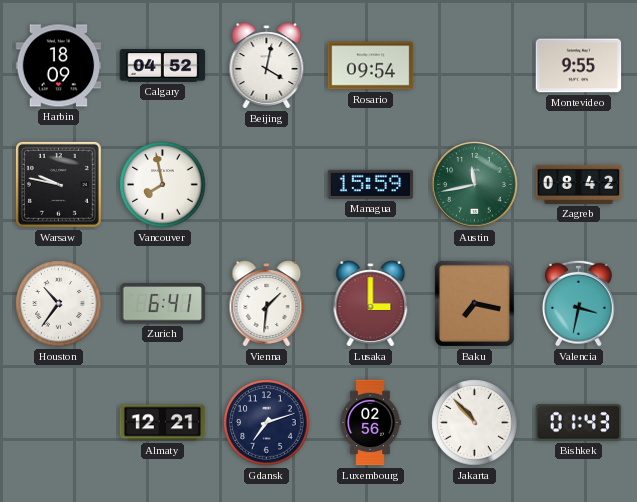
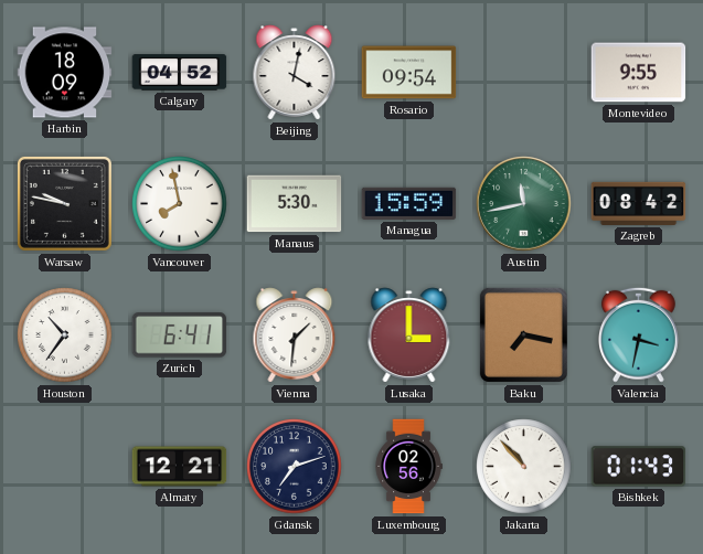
Manaus: none -> 5:30
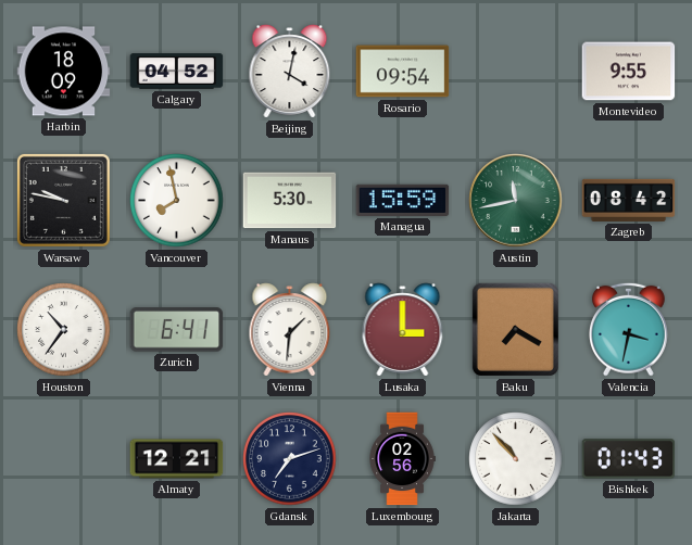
Baku: 7:17 -> 7:20
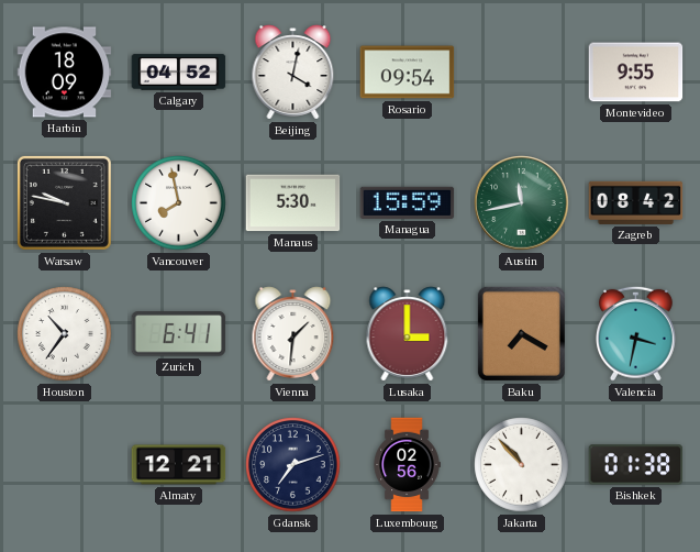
Bishkek: 01:43 -> 01:38
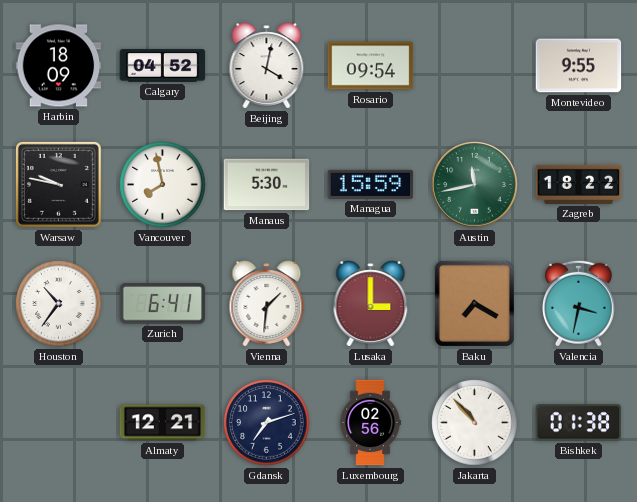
Zagreb: 08:42 -> 18:22
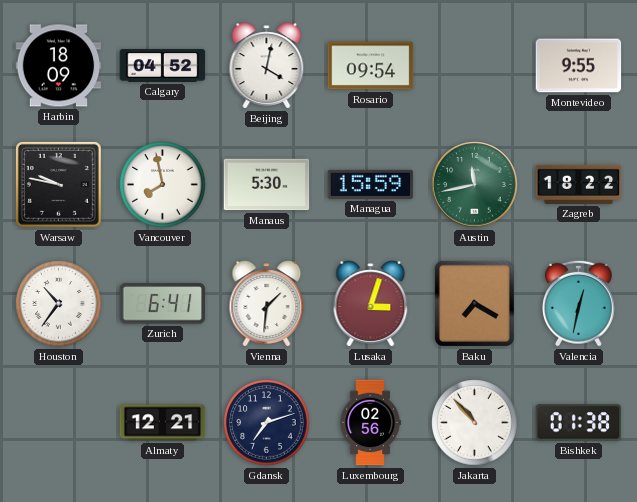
Lusaka: 3:00 -> 3:03
Valencia: 3:32 -> 12:32
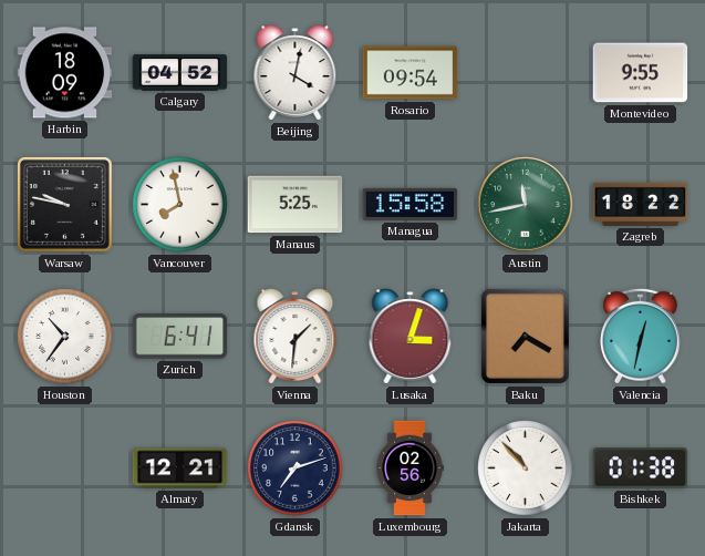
Manaus: 5:30 -> 5:25
Managua: 15:59 -> 15:58
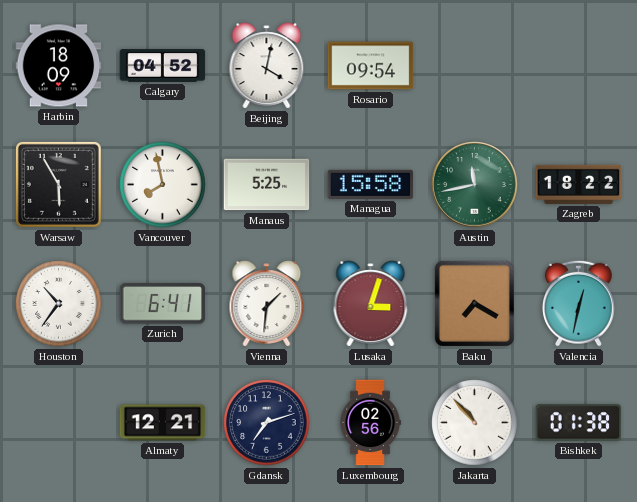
Montevideo: 9:55 -> none
Warsaw: 9:47 -> 5:55
